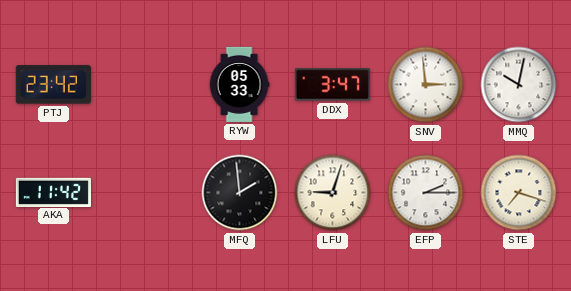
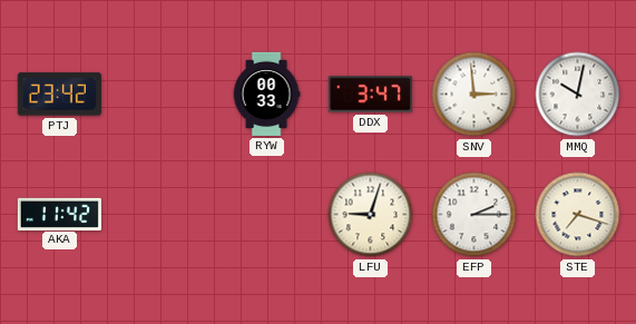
RYW: 05:33 -> 00:33
MFQ: 1:59 -> none
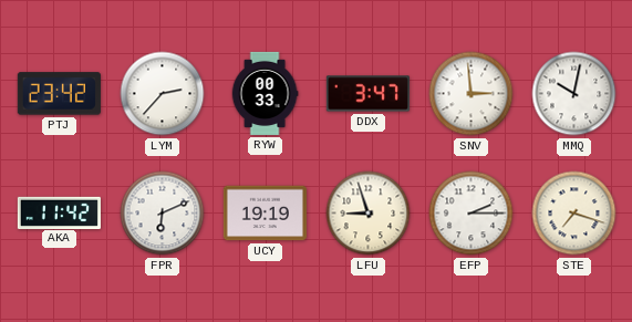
LYM: none -> 2:37
FPR: none -> 6:11
UCY: none -> 19:19
LFU: 9:03 -> 8:57
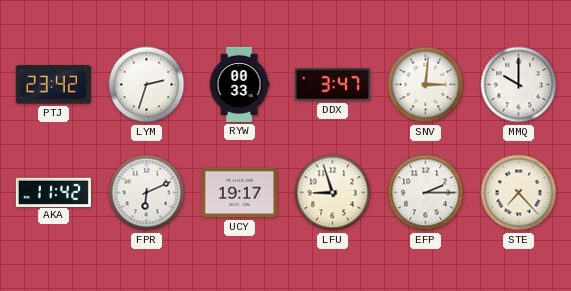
LYM: 2:37 -> 2:33
SNV: 2:59 -> 3:01
MMQ: 10:02 -> 10:00
UCY: 19:19 -> 19:17
STE: 7:18 -> 7:23
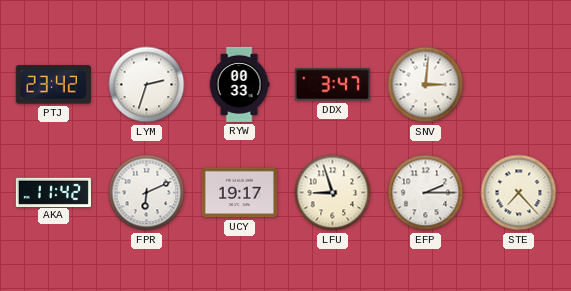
MMQ: 10:00 -> none
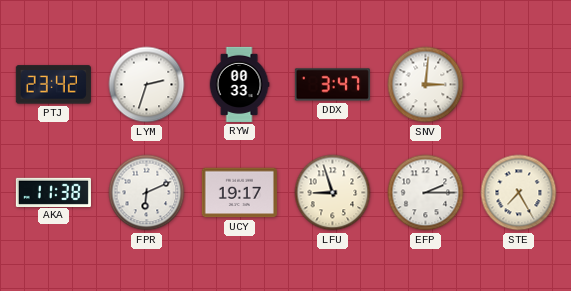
AKA: 11:42 -> 11:38
STE: 7:23 -> 7:25
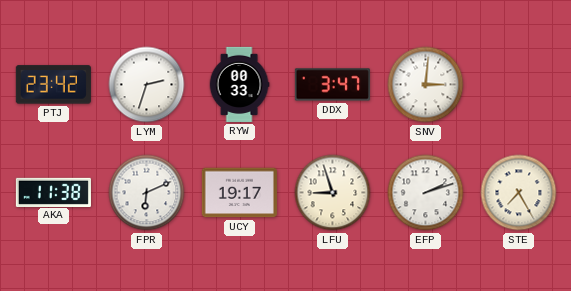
EFP: 2:15 -> 2:12
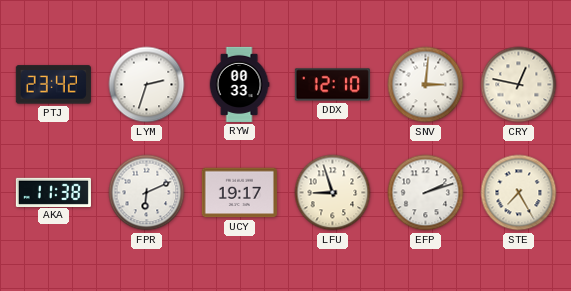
DDX: 3:47 -> 12:10
CRY: none -> 12:47
